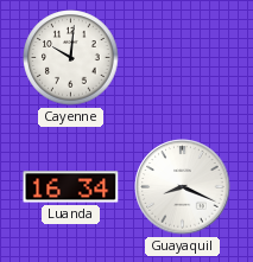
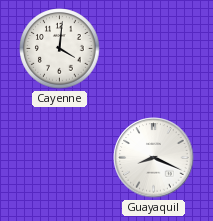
Cayenne: 10:01 -> 4:01
Luanda: 16:34 -> none
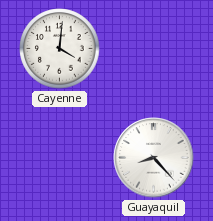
Guayaquil: 8:19 -> 8:23
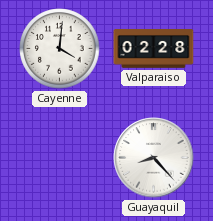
Valparaiso: none -> 02:28
